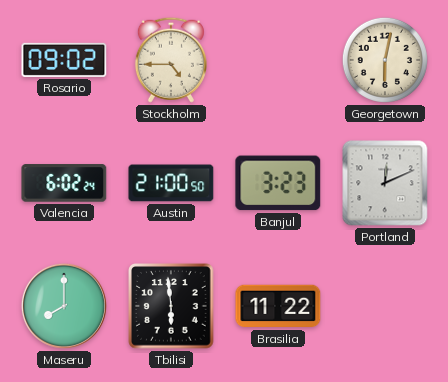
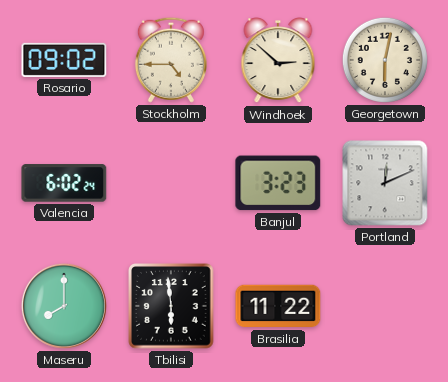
Windhoek: none -> 2:52
Austin: 21:00 -> none
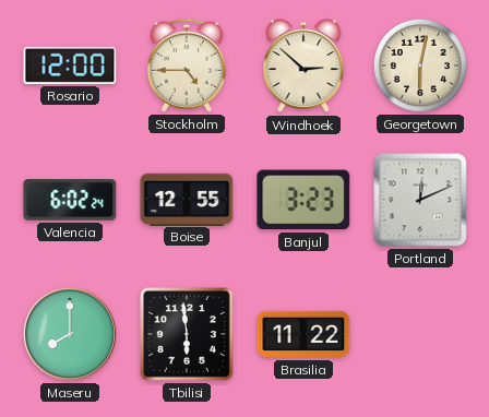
Rosario: 09:02 -> 12:00
Boise: none -> 12:55
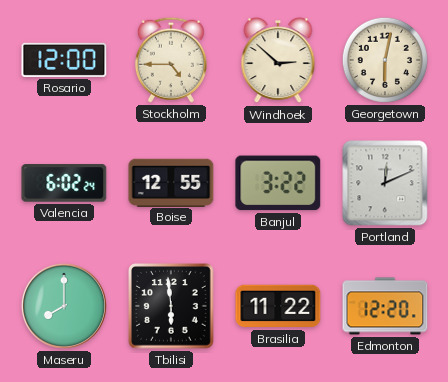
Banjul: 3:23 -> 3:22
Edmonton: none -> 12:20
